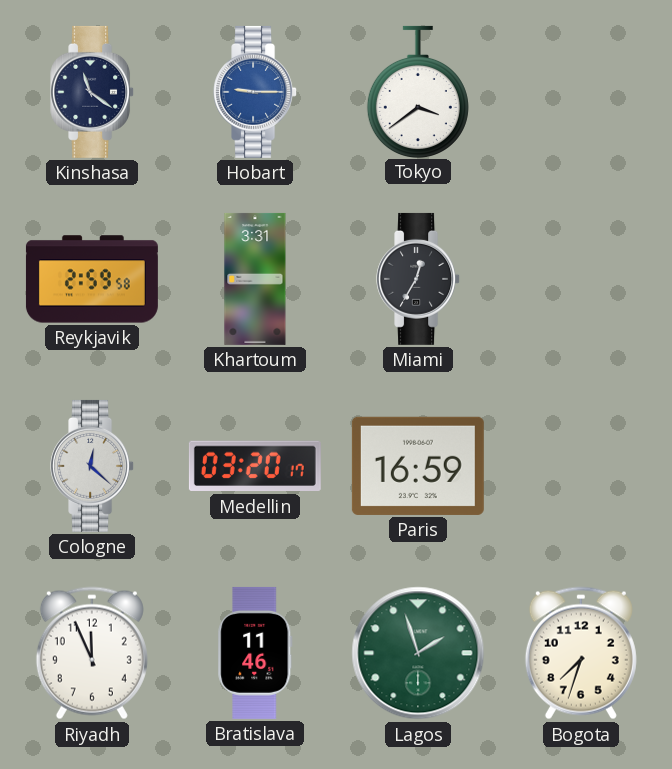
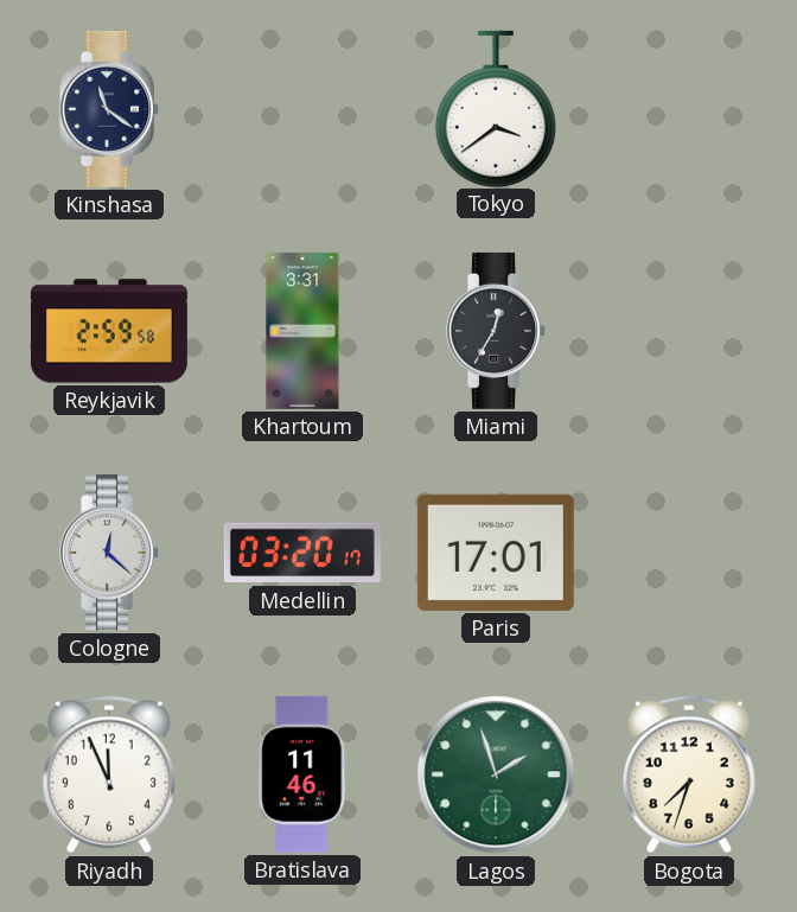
Hobart: 9:15 -> none
Paris: 16:59 -> 17:01
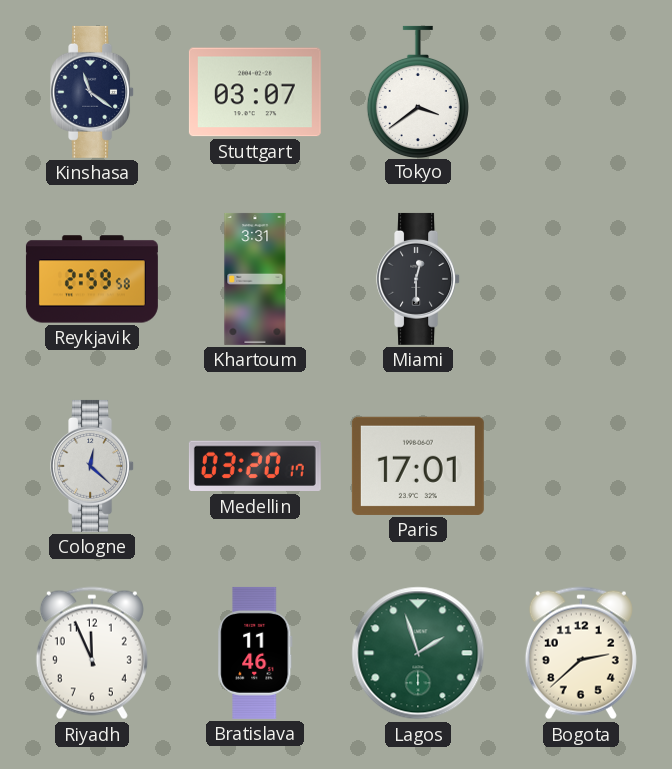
Stuttgart: none -> 03:07
Miami: 12:35 -> 12:30
Bogota: 7:33 -> 2:38
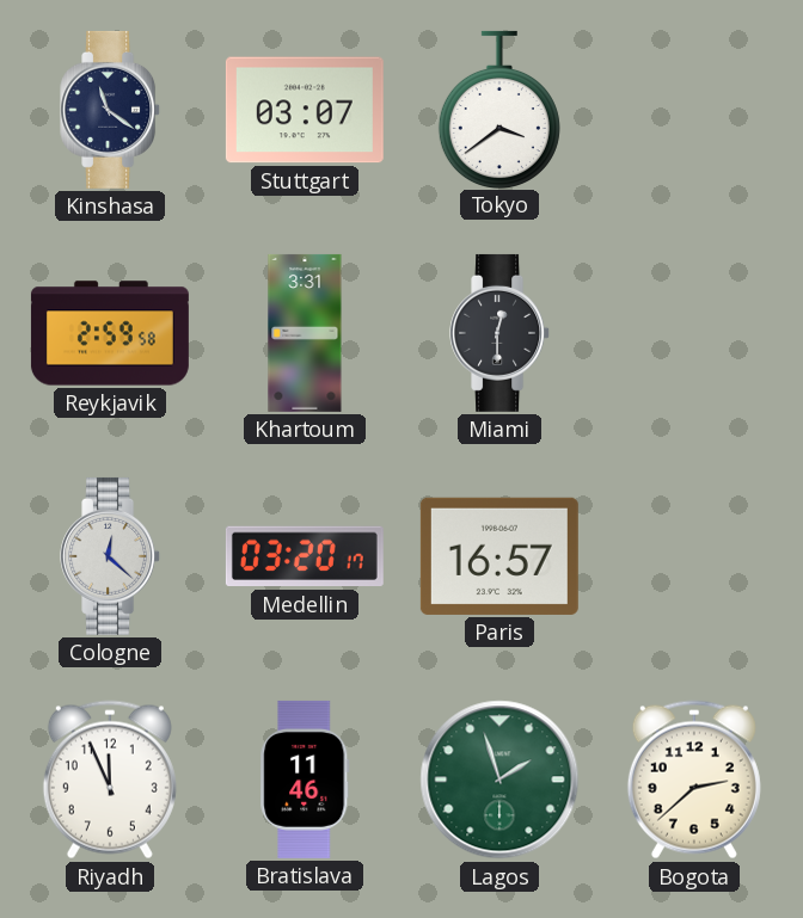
Paris: 17:01 -> 16:57
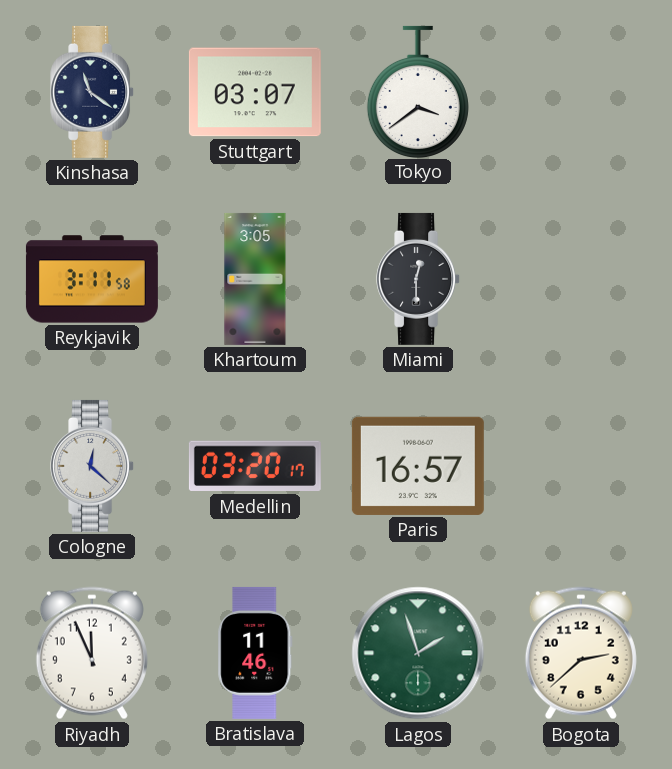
Reykjavik: 2:59 -> 3:11
Khartoum: 3:31 -> 3:05
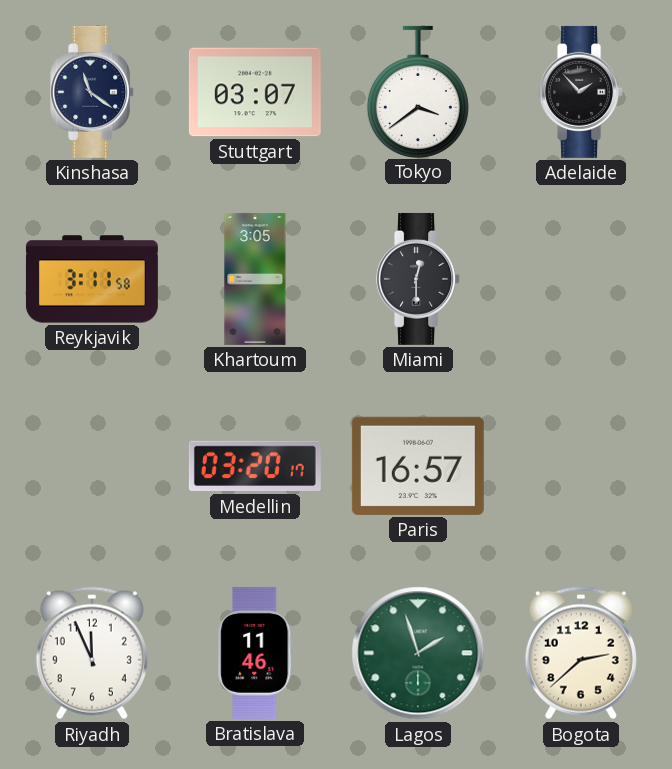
Adelaide: none -> 1:53
Cologne: 12:22 -> none
